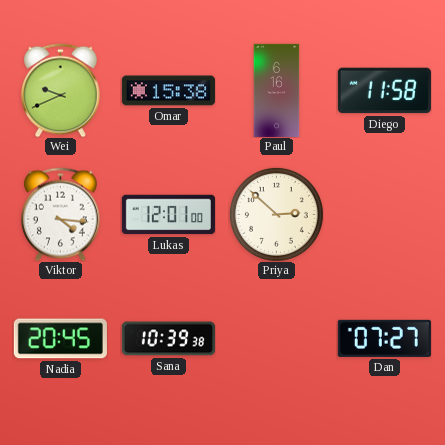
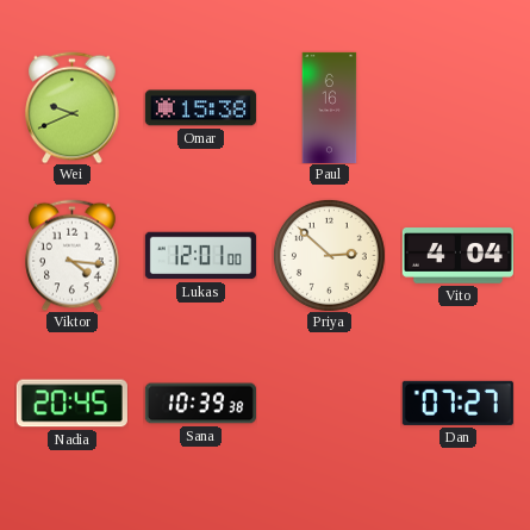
Diego: 11:58 -> none
Vito: none -> 4:04
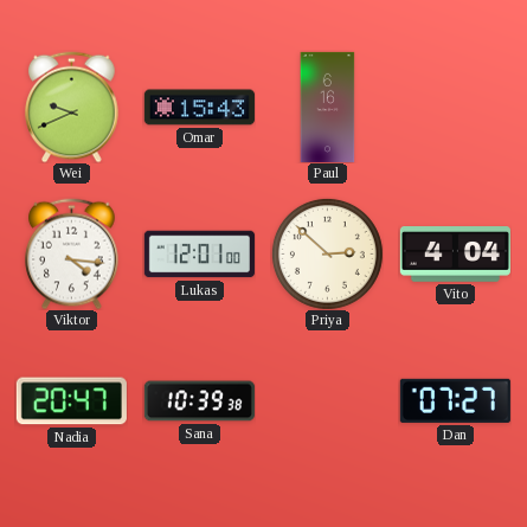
Omar: 15:38 -> 15:43
Nadia: 20:45 -> 20:47
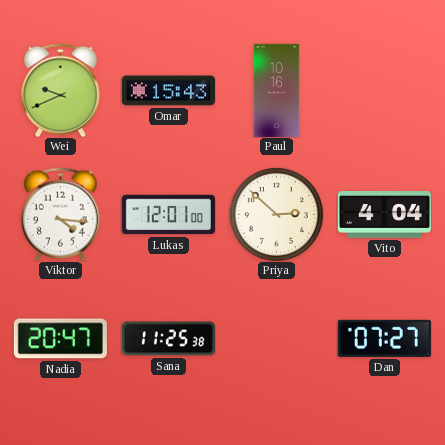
Paul: 6:16 -> 10:16
Sana: 10:39 -> 11:25
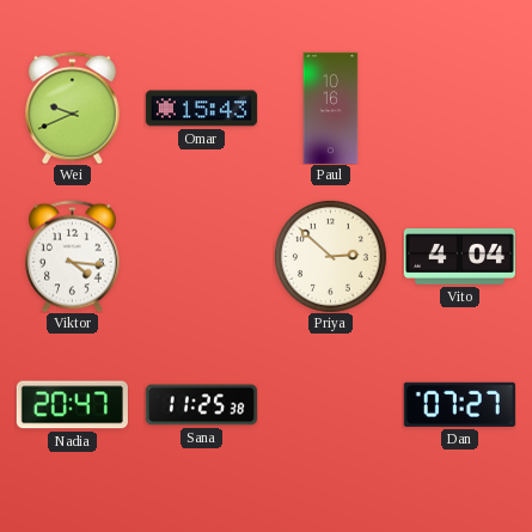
Lukas: 12:01 -> none
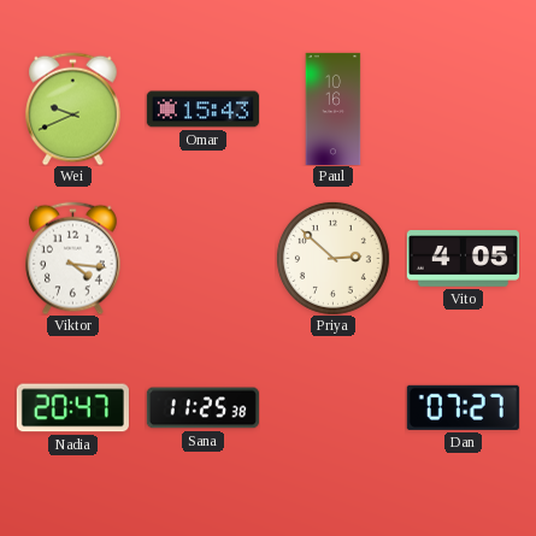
Vito: 4:04 -> 4:05
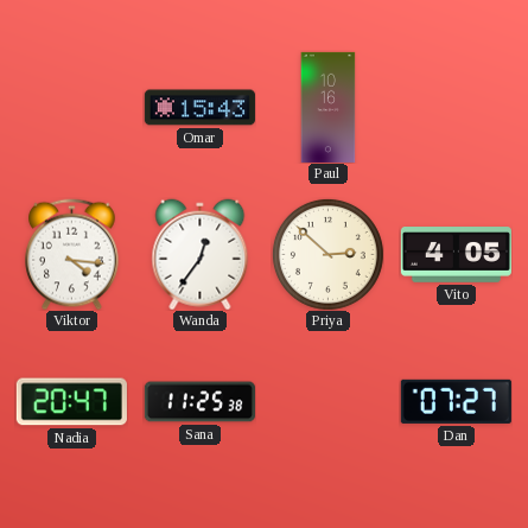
Wei: 9:41 -> none
Wanda: none -> 12:36
